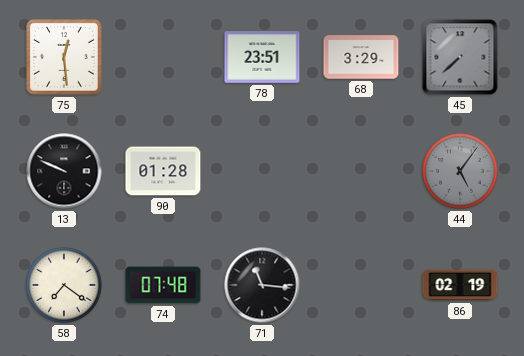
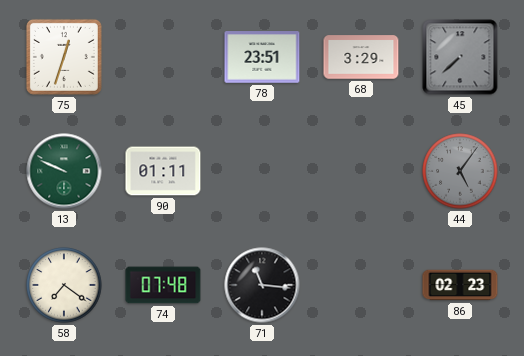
75: 12:29 -> 12:33
13 dial: black -> green
90: 01:28 -> 01:11
86: 02:19 -> 02:23
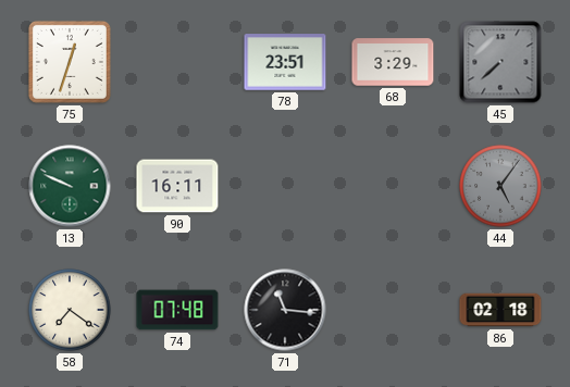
90: 01:11 -> 16:11
86: 02:23 -> 02:18
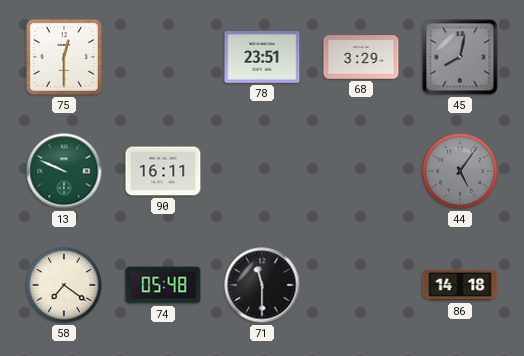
75: 12:33 -> 12:30
45: 7:38 -> 8:02
74: 07:48 -> 05:48
71: 11:16 -> 11:30
86: 02:18 -> 14:18
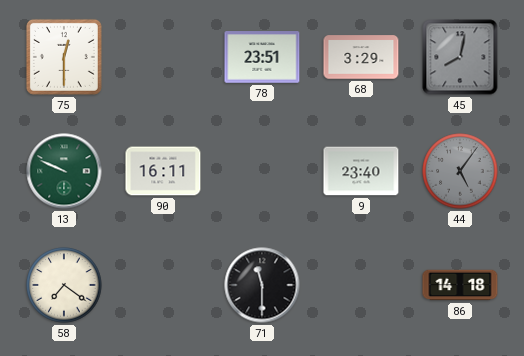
9: none -> 23:40
74: 05:48 -> none
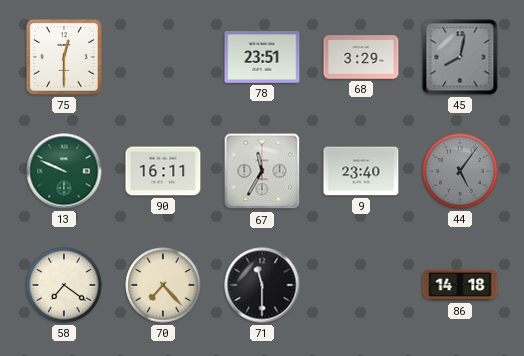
67: none -> 11:35
70: none -> 7:23
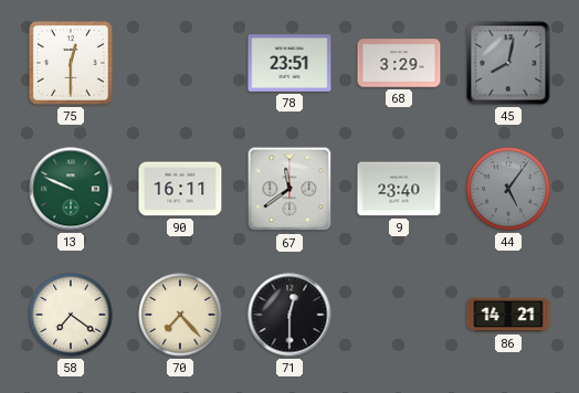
67: 11:35 -> 11:39
71: 11:30 -> 12:30
86: 14:18 -> 14:21
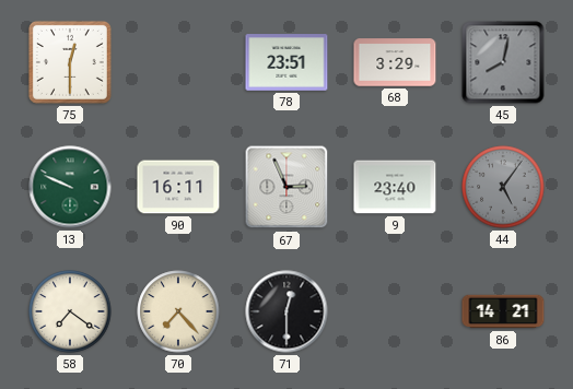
67: 11:39 -> 2:56
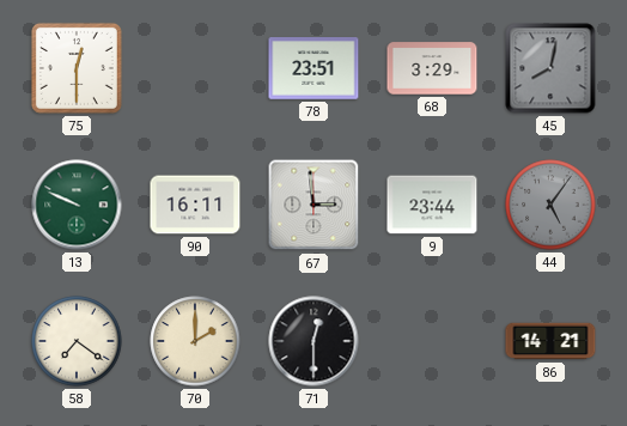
67: 2:56 -> 2:59
9: 23:40 -> 23:44
70: 7:23 -> 2:00
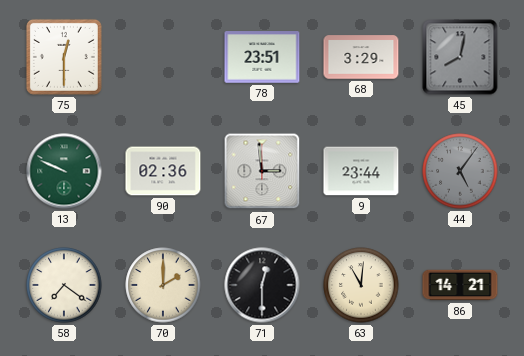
90: 16:11 -> 02:36
63: none -> 11:01
